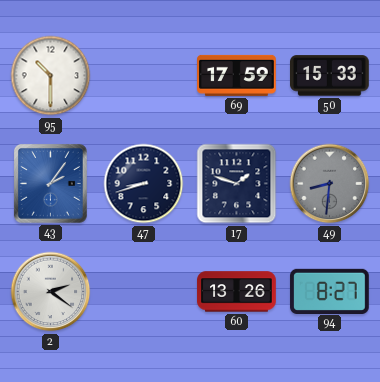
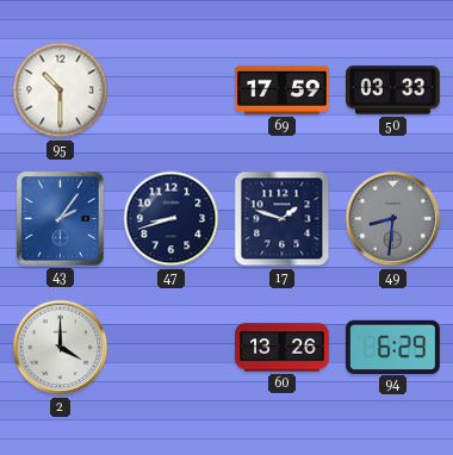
50: 15:33 -> 03:33
2: 2:21 -> 4:00
94: 8:27 -> 6:29
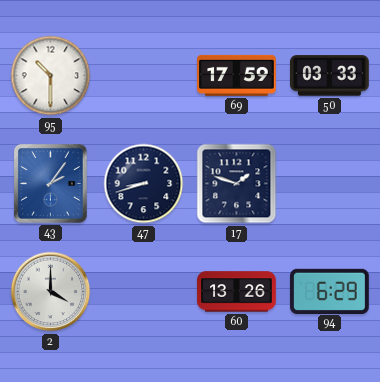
49: 8:31 -> none
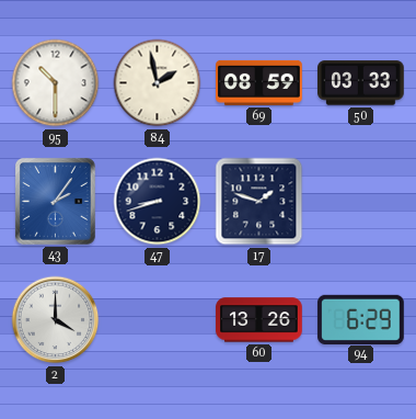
84: none -> 1:58
69: 17:59 -> 08:59
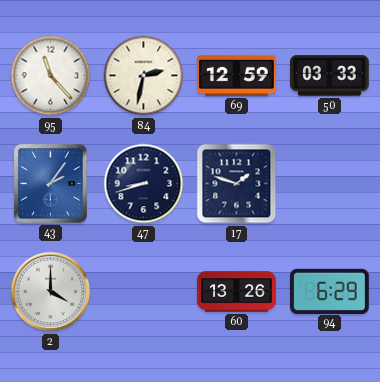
95: 10:30 -> 11:23
84: 1:58 -> 2:32
69: 08:59 -> 12:59
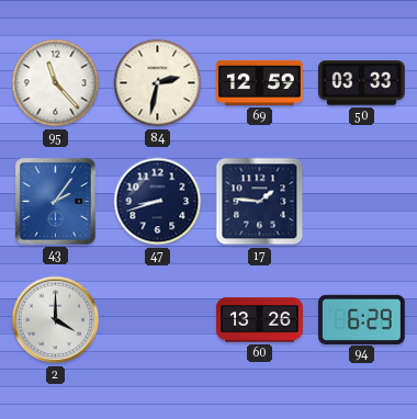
17: 1:48 -> 1:46
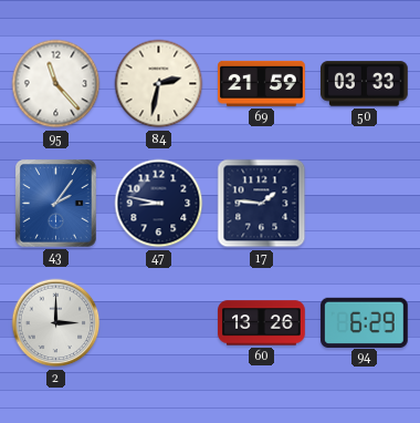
69: 12:59 -> 21:59
47: 8:42 -> 8:47
2: 4:00 -> 3:00
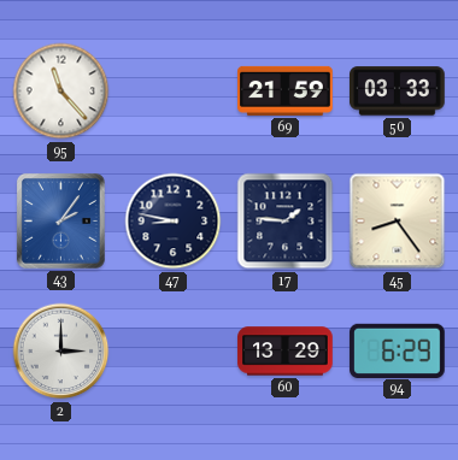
84: 2:32 -> none
45: none -> 8:24
60: 13:26 -> 13:29
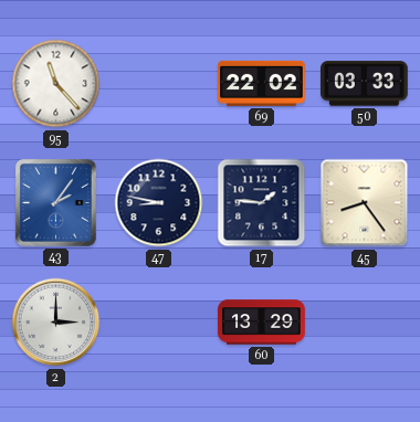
69: 21:59 -> 22:02
94: 6:29 -> none
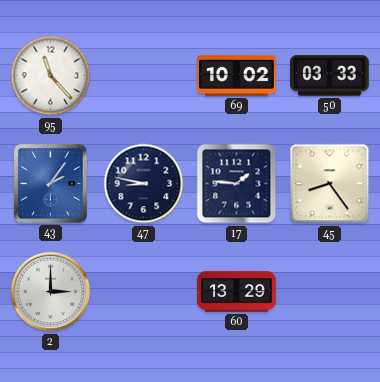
69: 22:02 -> 10:02
